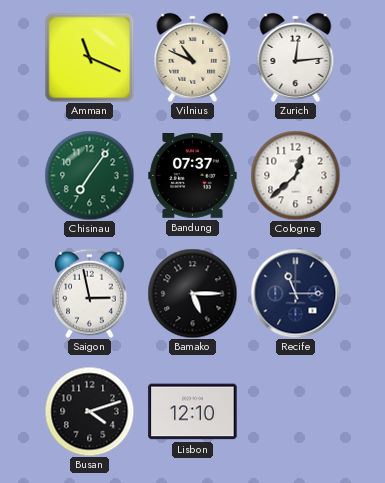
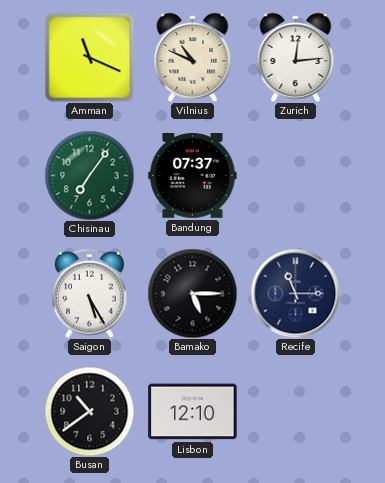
Cologne: 12:38 -> none
Saigon: 2:58 -> 5:25
Busan: 4:12 -> 10:39
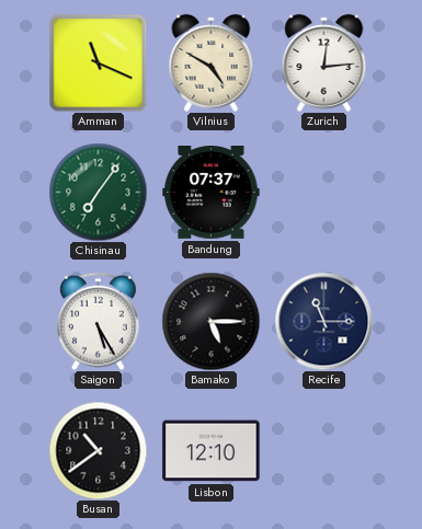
Vilnius: 10:49 -> 4:50
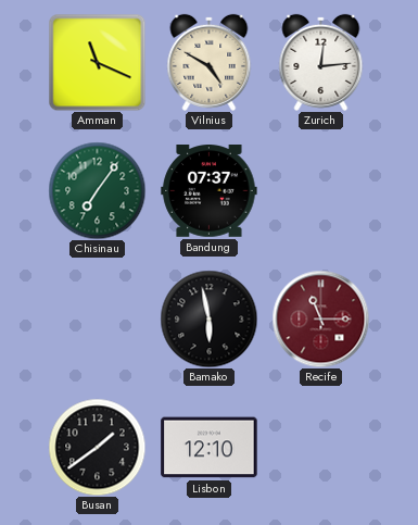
Saigon: 5:25 -> none
Bamako: 5:15 -> 5:58
Recife dial: navy -> burgundy
Busan: 10:39 -> 1:39
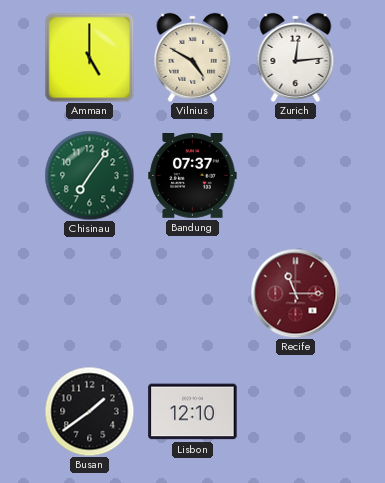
Amman: 11:19 -> 5:00
Bamako: 5:58 -> none
